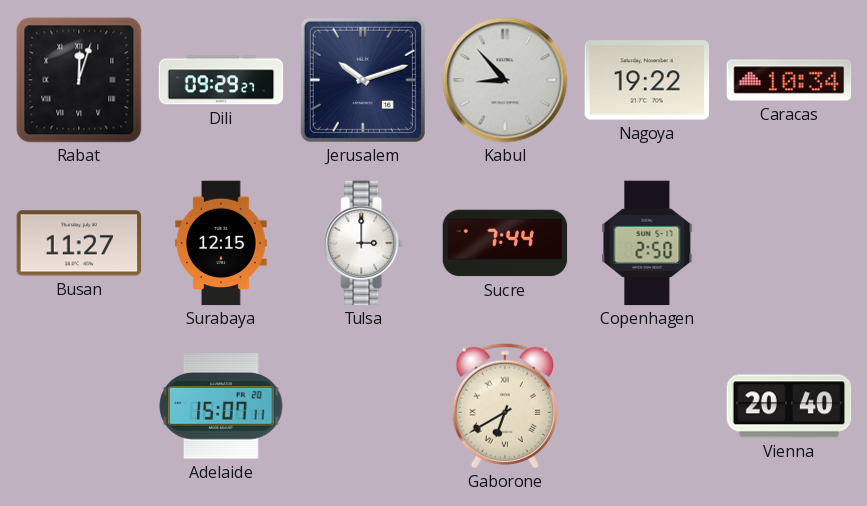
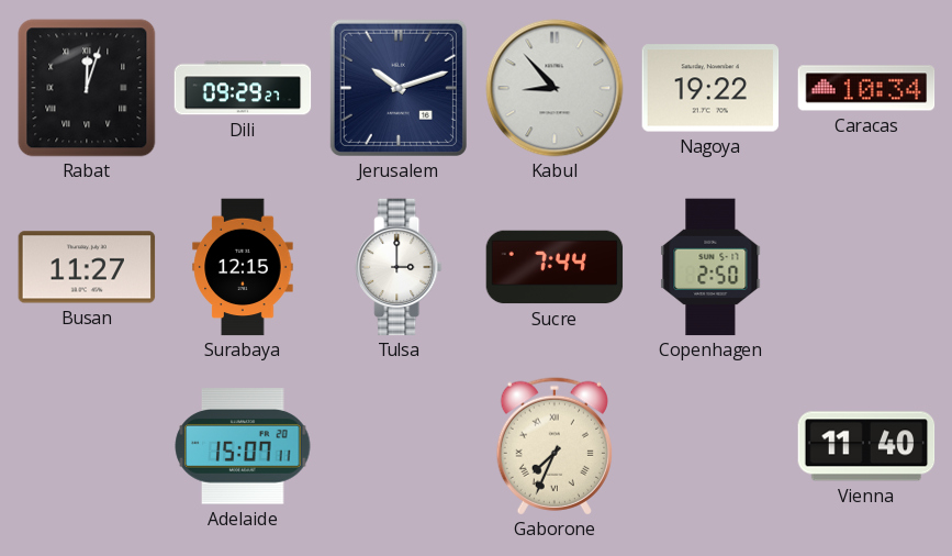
Gaborone: 6:40 -> 7:34
Vienna: 20:40 -> 11:40
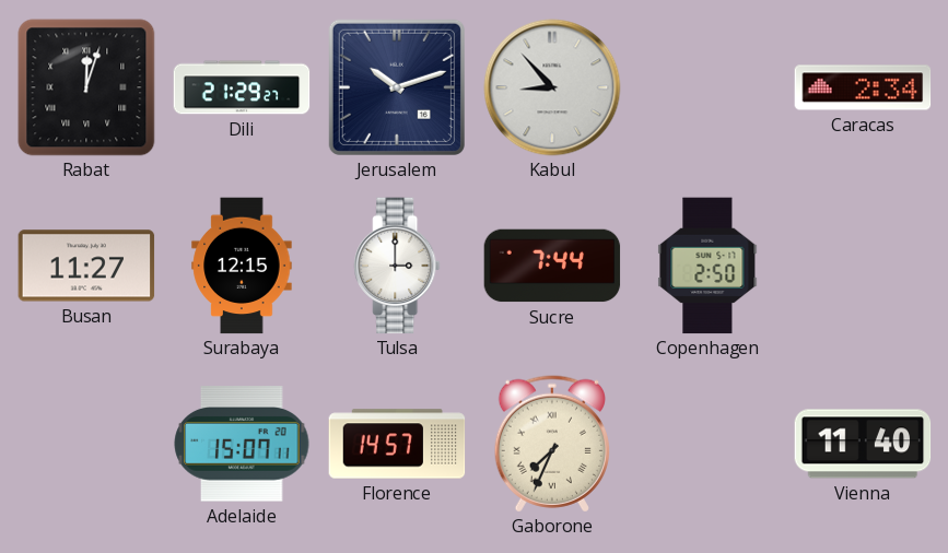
Dili: 09:29 -> 21:29
Nagoya: 19:22 -> none
Caracas: 10:34 -> 2:34
Florence: none -> 14:57
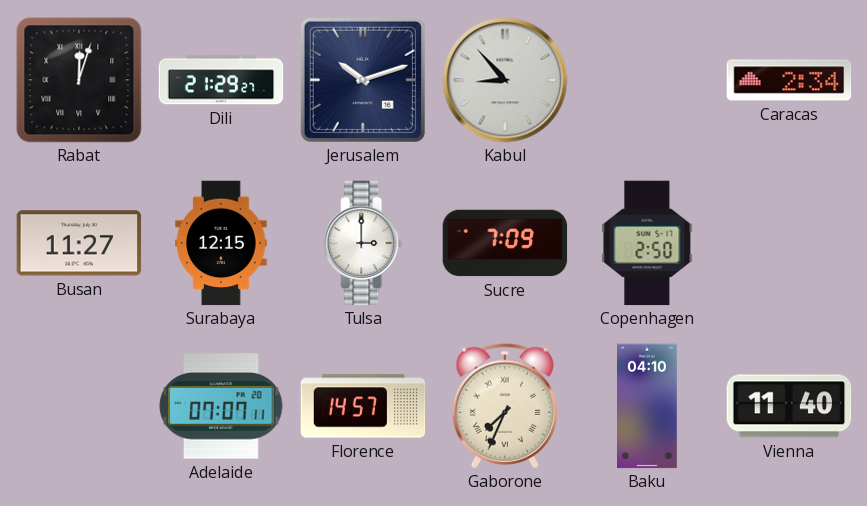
Sucre: 7:44 -> 7:09
Adelaide: 15:07 -> 07:07
Baku: none -> 04:10
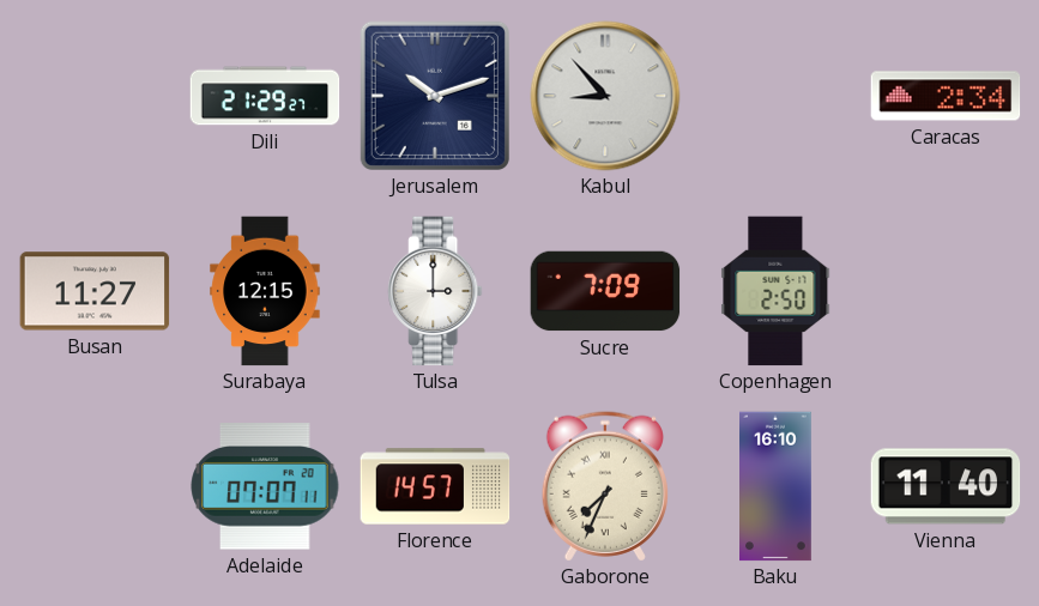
Rabat: 12:03 -> none
Baku: 04:10 -> 16:10
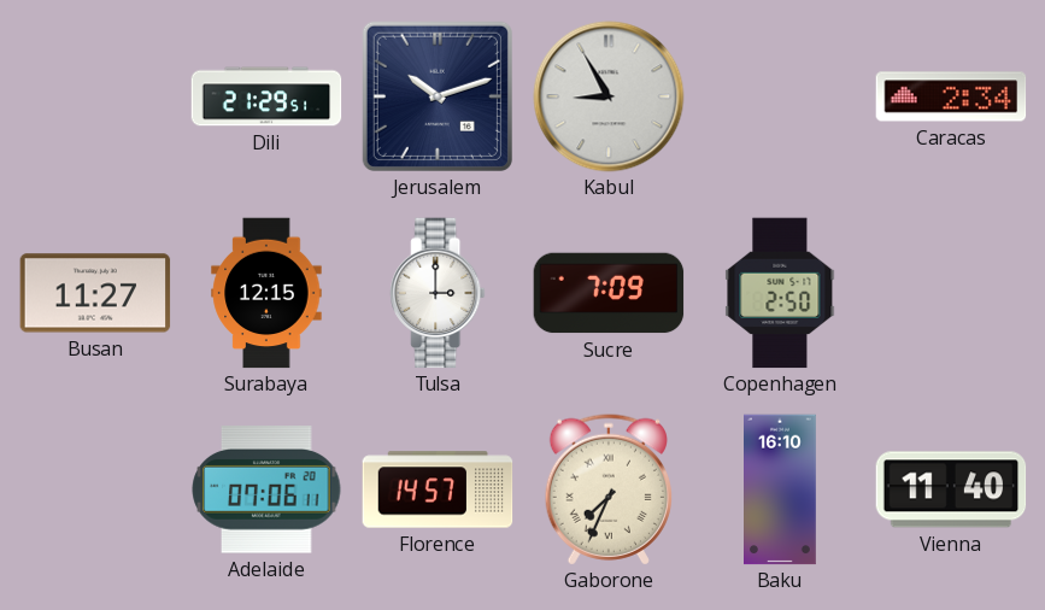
Dili: 21:29:27 -> 21:29:51
Kabul: 8:53 -> 8:55
Adelaide: 07:07 -> 07:06
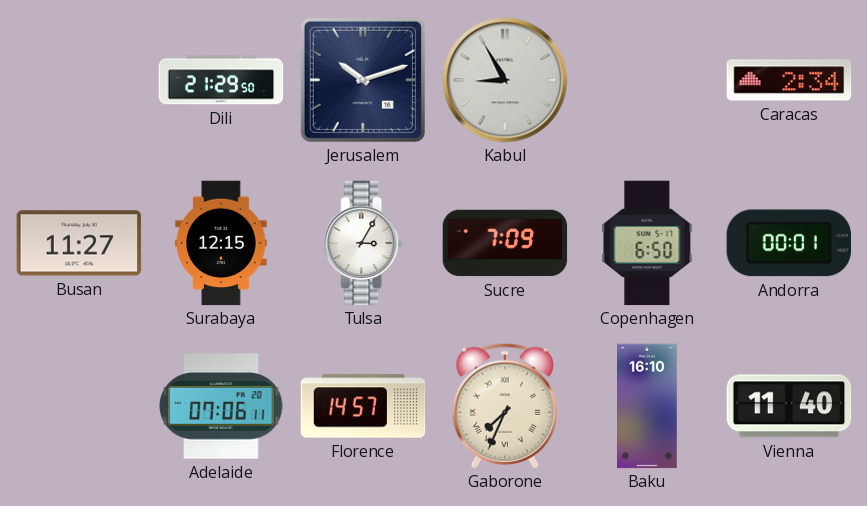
Dili: 21:29:51 -> 21:29:50
Tulsa: 3:00 -> 3:05
Copenhagen: 2:50 -> 6:50
Andorra: none -> 00:01
